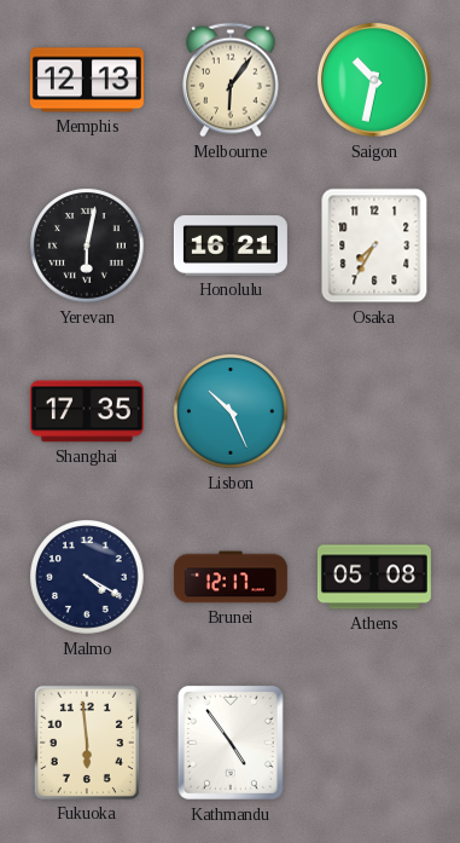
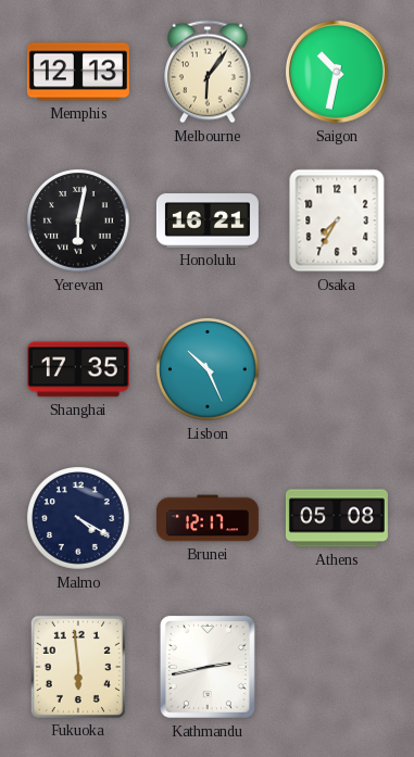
Kathmandu: 4:54 -> 2:43
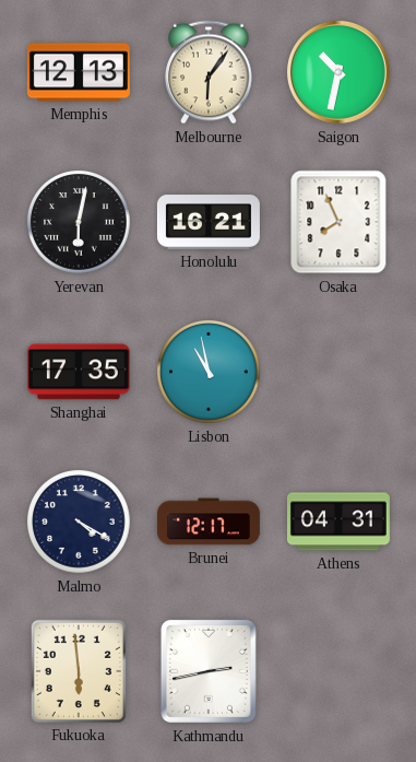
Osaka: 7:35 -> 7:56
Lisbon: 10:26 -> 10:58
Athens: 05:08 -> 04:31
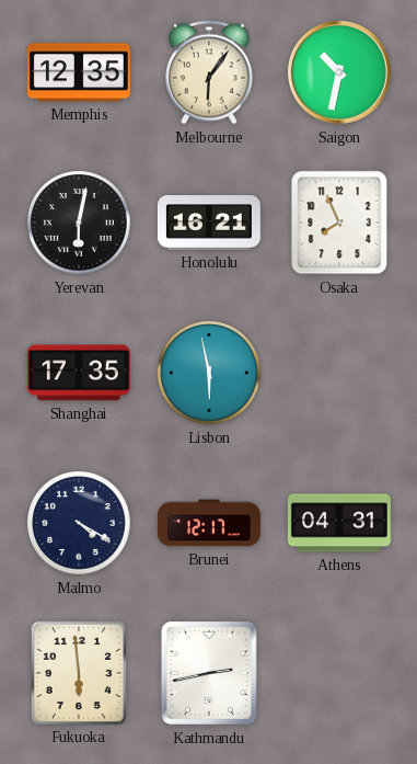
Memphis: 12:13 -> 12:35
Lisbon: 10:58 -> 5:58
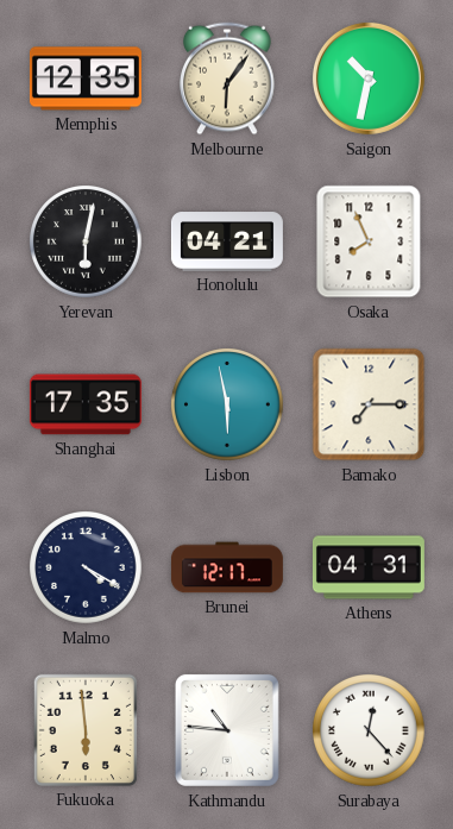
Honolulu: 16:21 -> 04:21
Bamako: none -> 7:15
Kathmandu: 2:43 -> 10:46
Surabaya: none -> 12:23
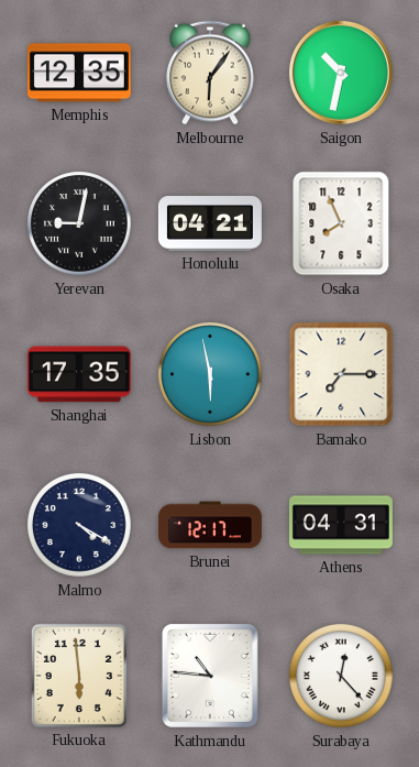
Yerevan: 6:02 -> 9:02
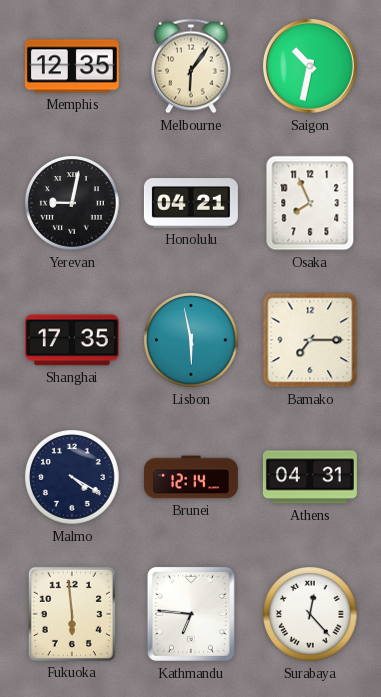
Brunei: 12:17 -> 12:14
Kathmandu: 10:46 -> 6:46
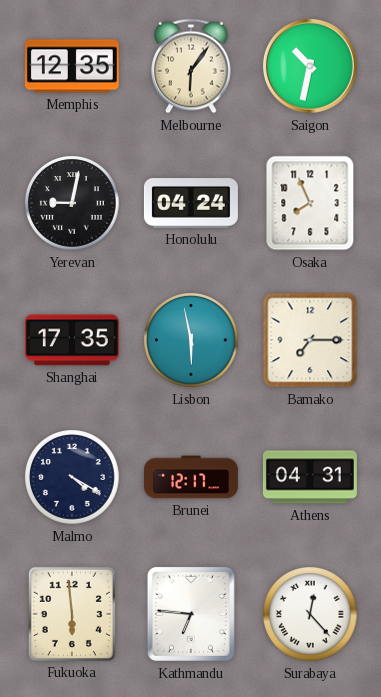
Honolulu: 04:21 -> 04:24
Brunei: 12:14 -> 12:17
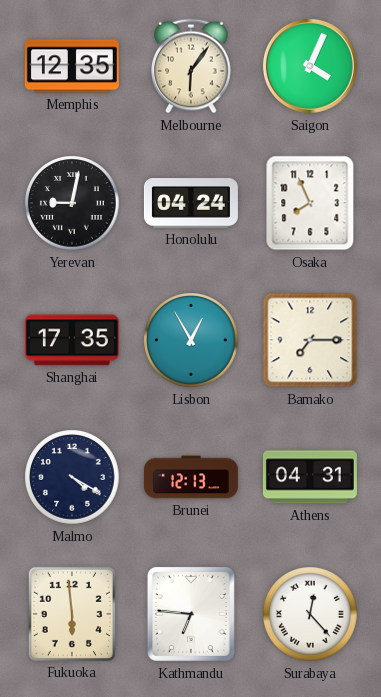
Saigon: 10:32 -> 4:04
Lisbon: 5:58 -> 12:55
Brunei: 12:17 -> 12:13
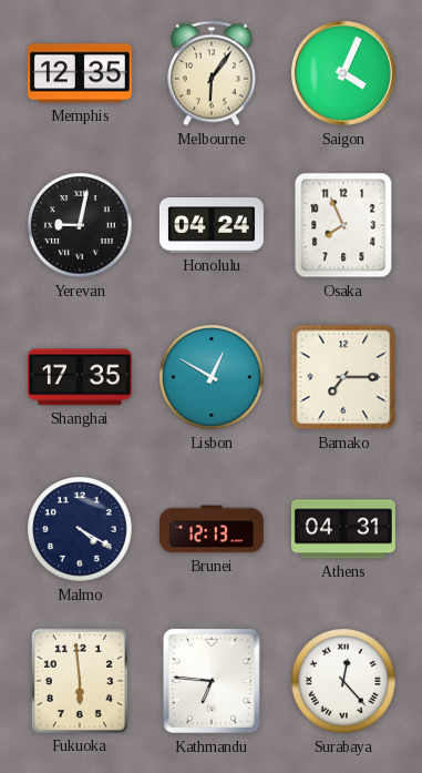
Lisbon: 12:55 -> 12:50
